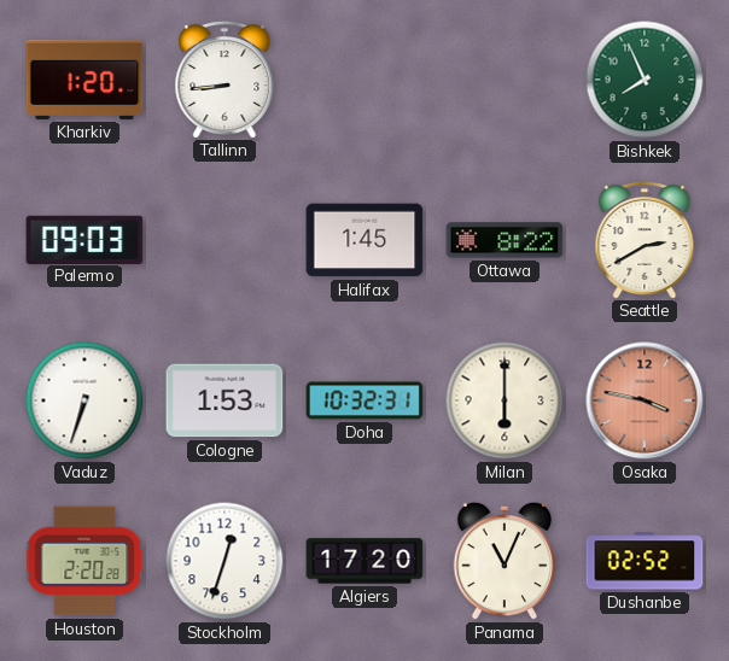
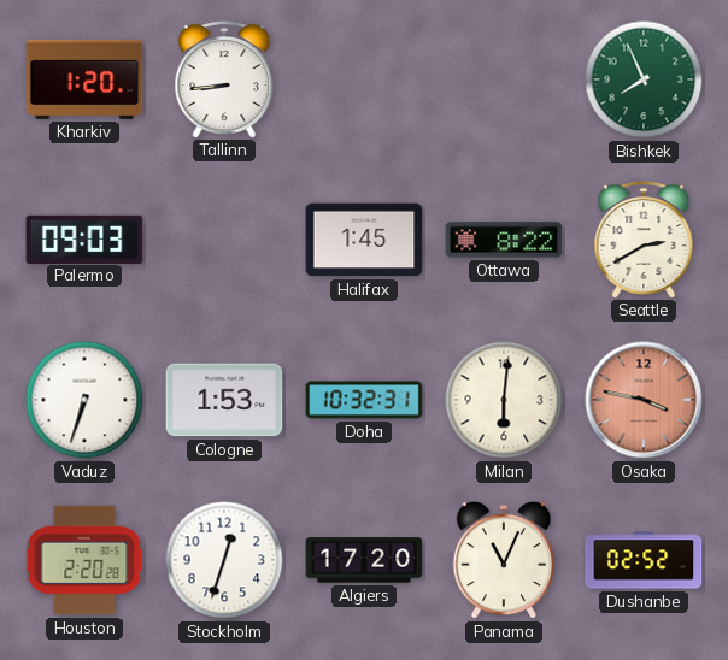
Milan: 6:00 -> 6:01
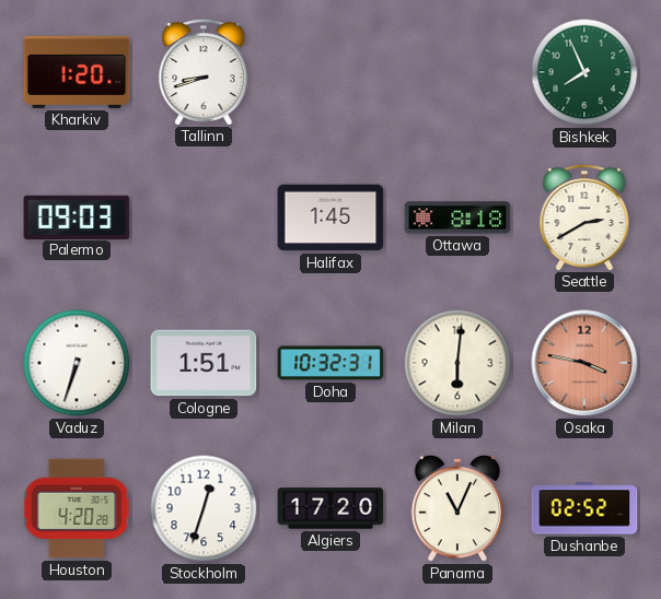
Tallinn: 8:44 -> 8:42
Ottawa: 8:22 -> 8:18
Cologne: 1:53 -> 1:51
Houston: 2:20 -> 4:20
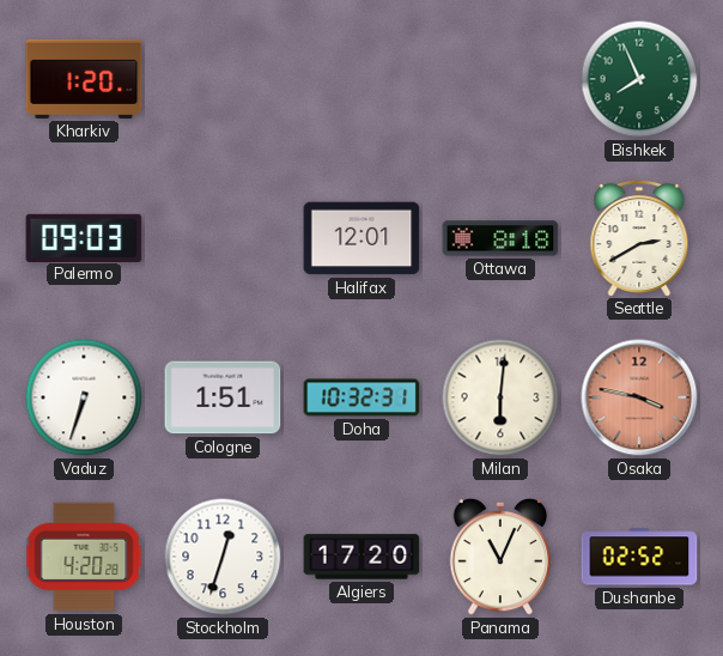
Tallinn: 8:42 -> none
Halifax: 1:45 -> 12:01
